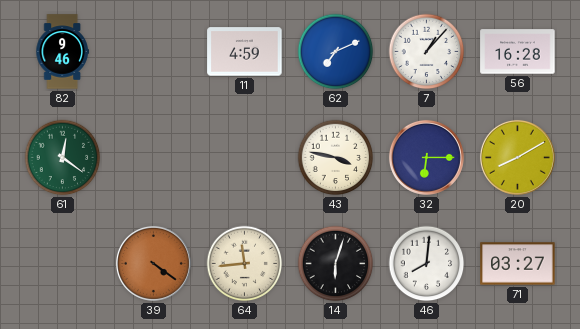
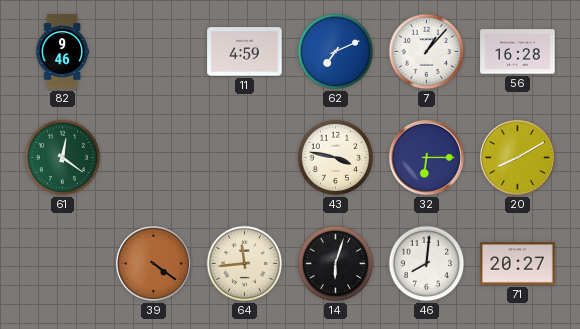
71: 03:27 -> 20:27
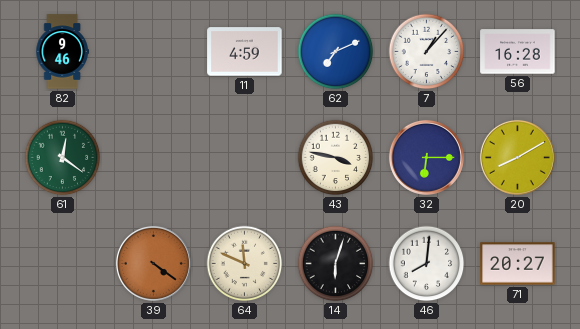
64: 11:44 -> 11:49
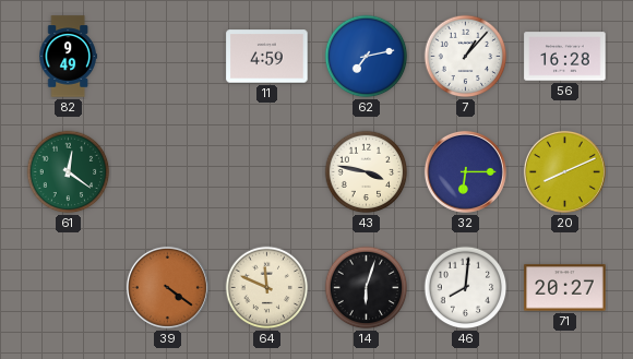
82: 9:46 -> 9:49
62: 7:11 -> 7:13
20: 8:10 -> 8:11
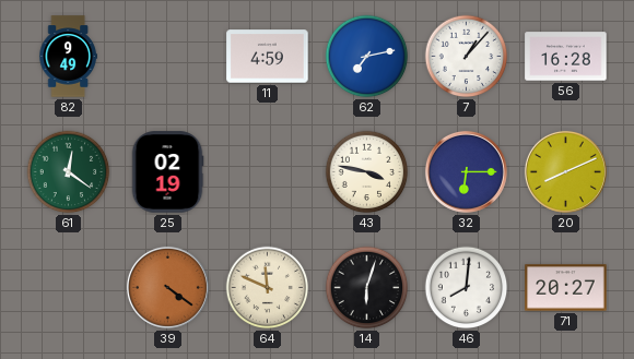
25: none -> 02:19
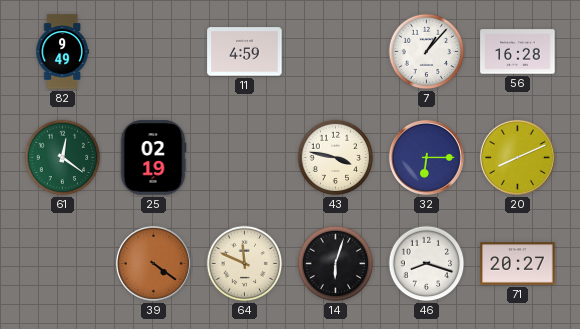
62: 7:13 -> none
46: 8:01 -> 8:18
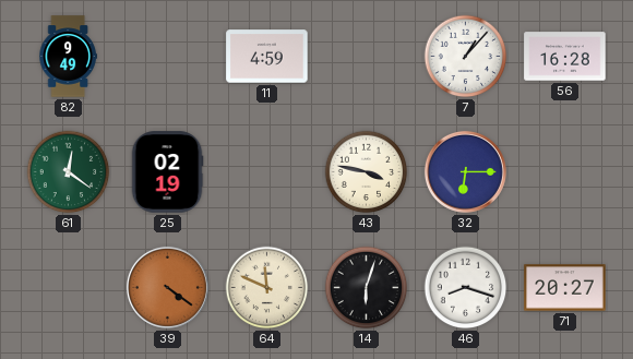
20: 8:11 -> none
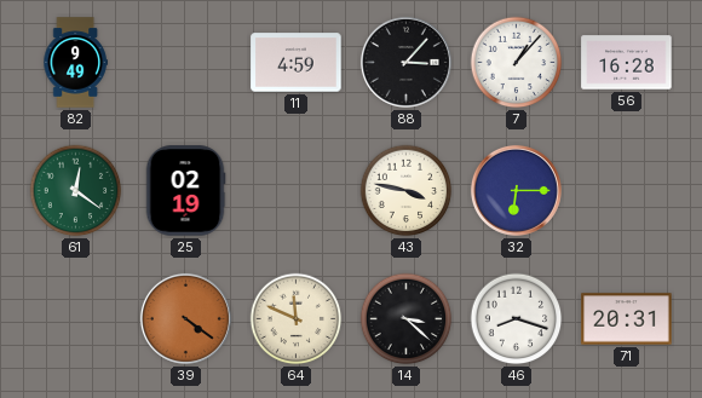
88: none -> 3:07
14: 6:03 -> 3:22
71: 20:27 -> 20:31
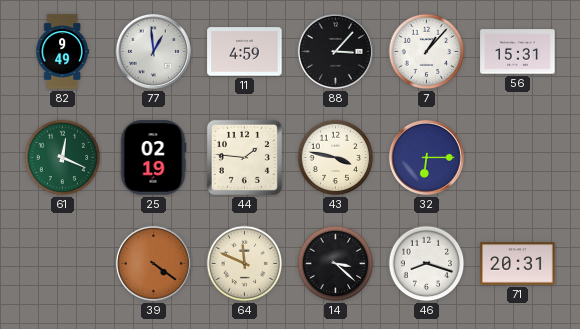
77: none -> 12:59
56: 16:28 -> 15:31
61: 12:21 -> 12:19
44: none -> 1:46
